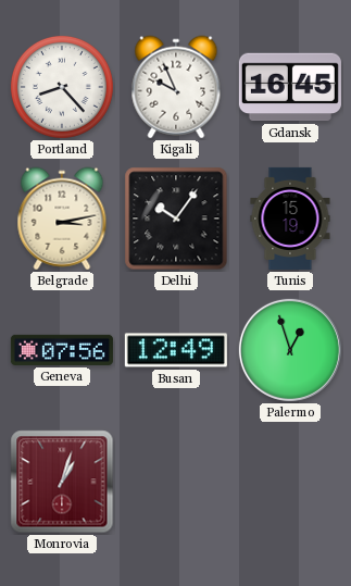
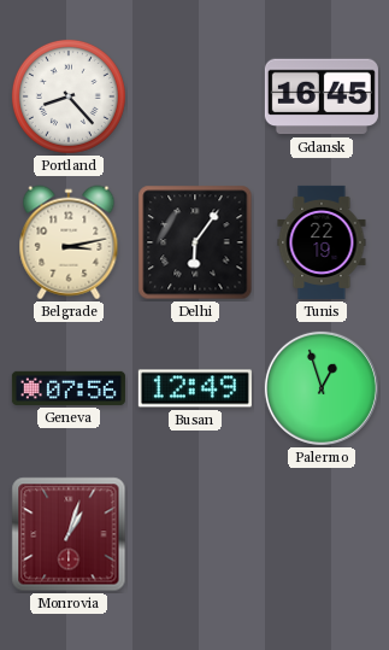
Kigali: 9:56 -> none
Delhi: 10:06 -> 6:06
Tunis: 15:19 -> 22:19
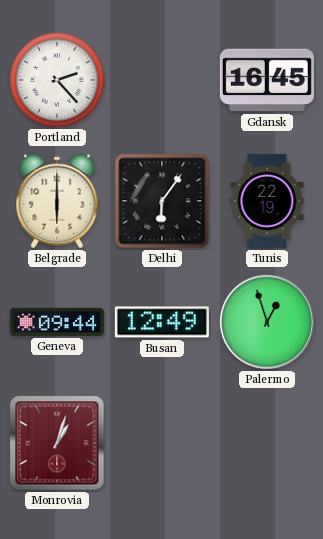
Portland: 8:23 -> 2:23
Belgrade: 3:13 -> 6:00
Geneva: 07:56 -> 09:44
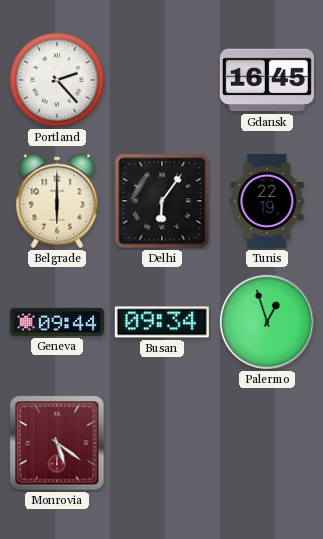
Busan: 12:49 -> 09:34
Monrovia: 1:03 -> 5:21
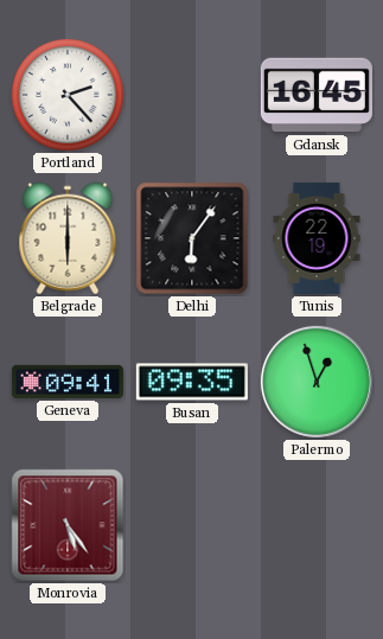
Geneva: 09:44 -> 09:41
Busan: 09:34 -> 09:35
Monrovia: 5:21 -> 5:24
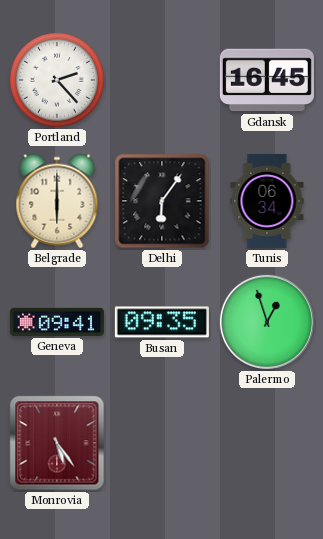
Tunis: 22:19 -> 06:34
